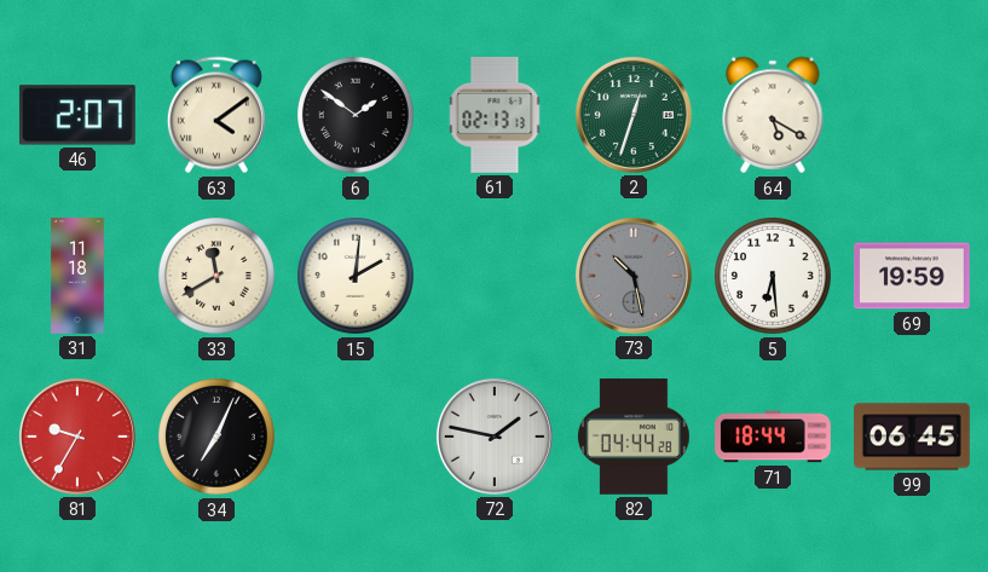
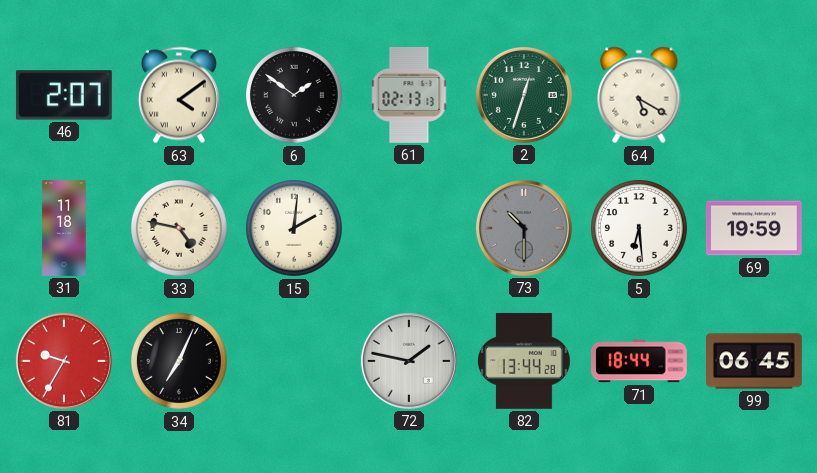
33: 11:40 -> 4:47
73: 10:28 -> 10:30
82: 04:44 -> 13:44
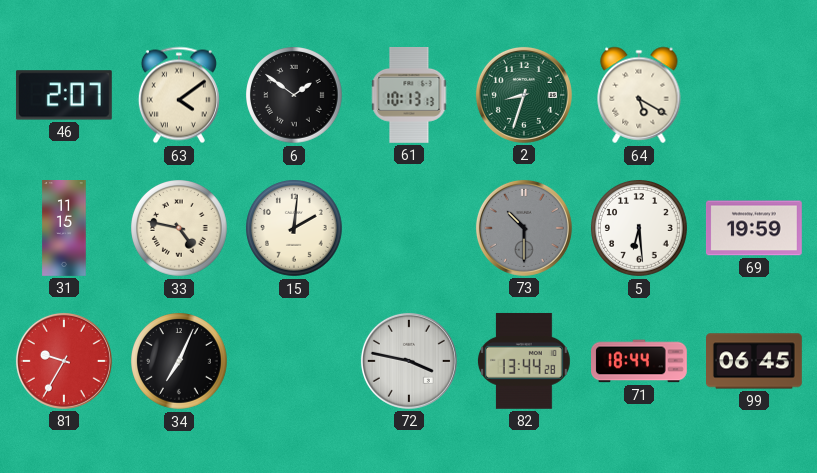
61: 02:13 -> 10:13
2: 12:33 -> 8:33
31: 11:18 -> 11:15
72: 1:47 -> 3:47
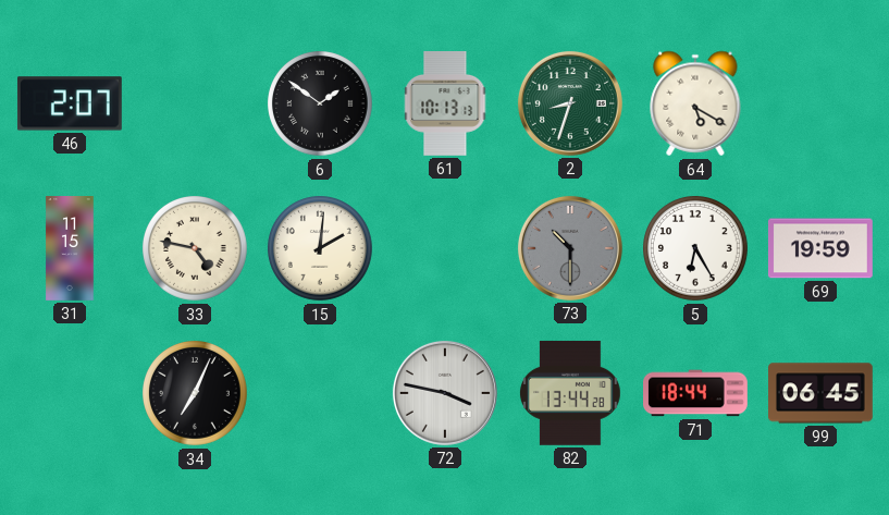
63: 4:09 -> none
5: 6:29 -> 6:25
81: 9:35 -> none
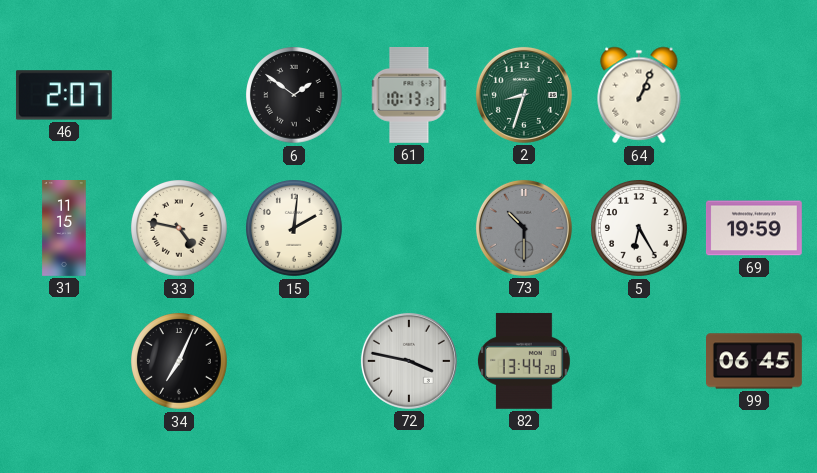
64: 5:20 -> 1:04
71: 18:44 -> none
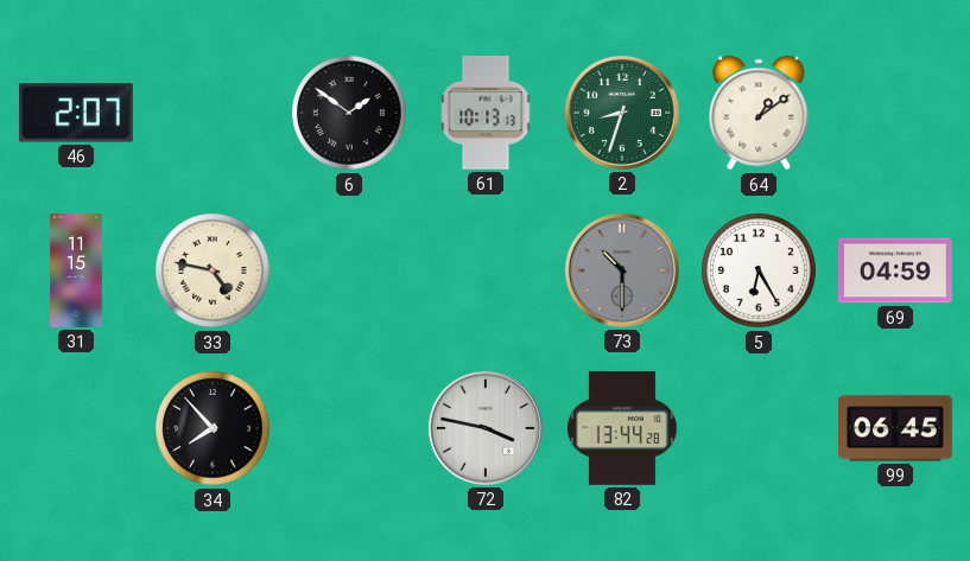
64: 1:04 -> 1:09
15: 2:01 -> none
69: 19:59 -> 04:59
34: 7:04 -> 7:53
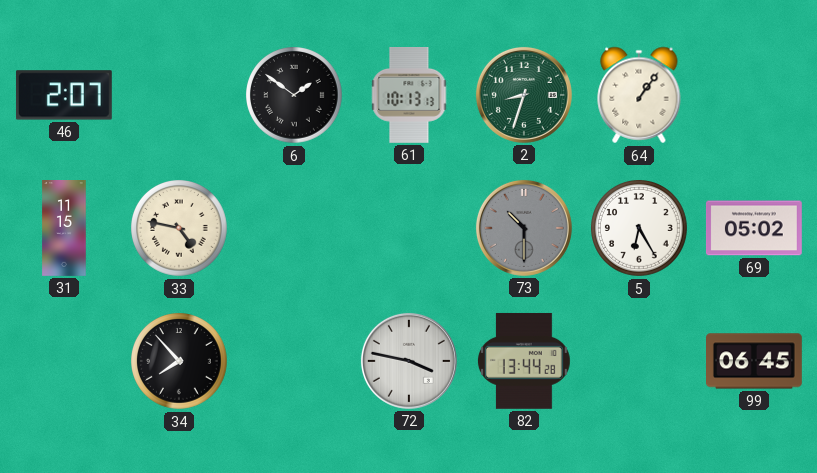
64: 1:09 -> 1:06
69: 04:59 -> 05:02
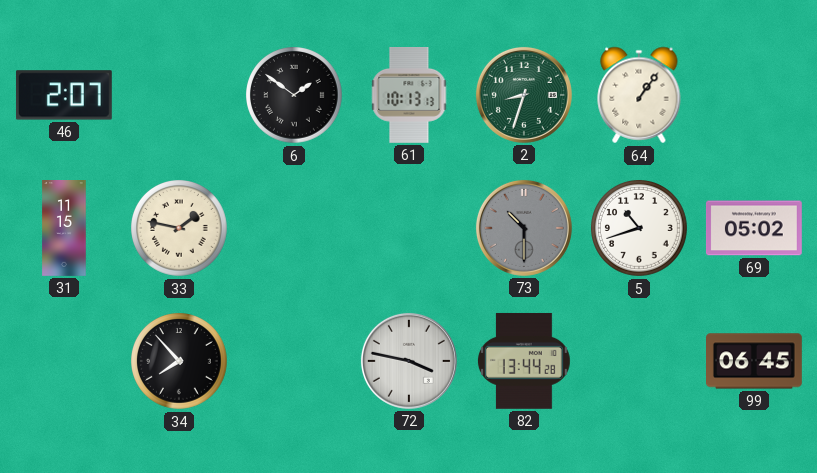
33: 4:47 -> 1:47
5: 6:25 -> 10:42
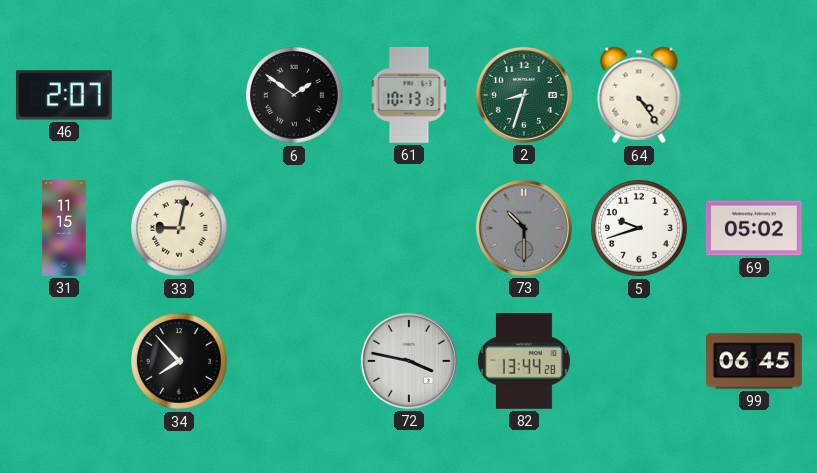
64: 1:06 -> 4:24
33: 1:47 -> 9:02
5: 10:42 -> 9:42
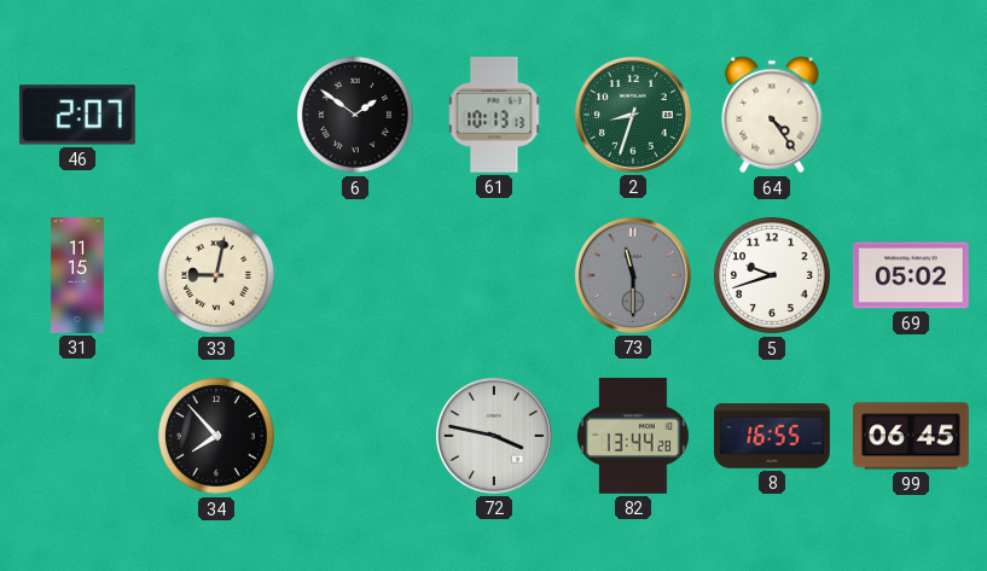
73: 10:30 -> 11:30
8: none -> 16:55
